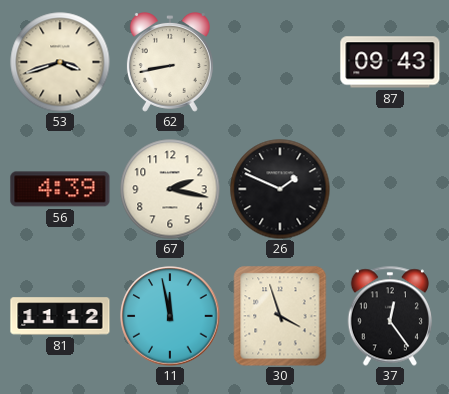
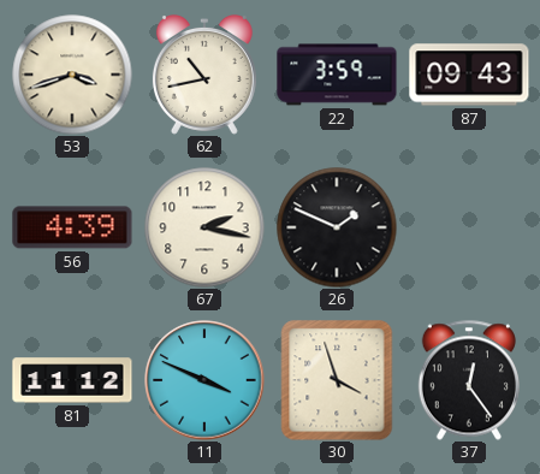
62: 8:43 -> 10:43
22: none -> 3:59
11: 11:58 -> 3:49
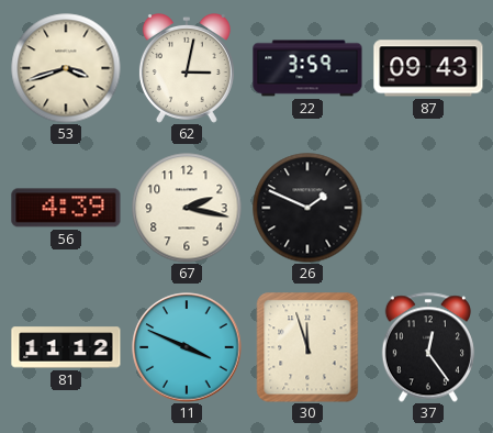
62: 10:43 -> 3:02
30: 3:57 -> 11:57
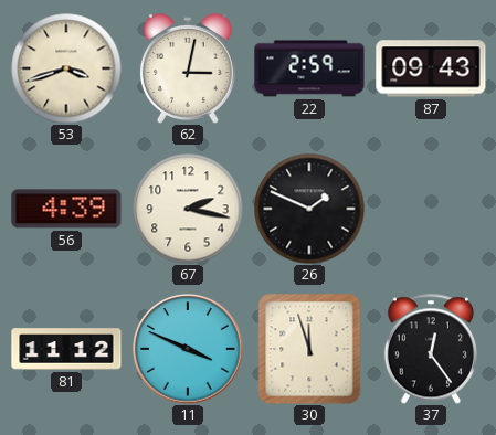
22: 3:59 -> 2:59
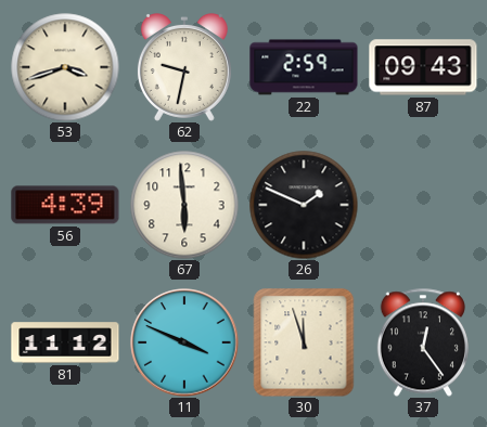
62: 3:02 -> 9:32
67: 2:17 -> 5:59
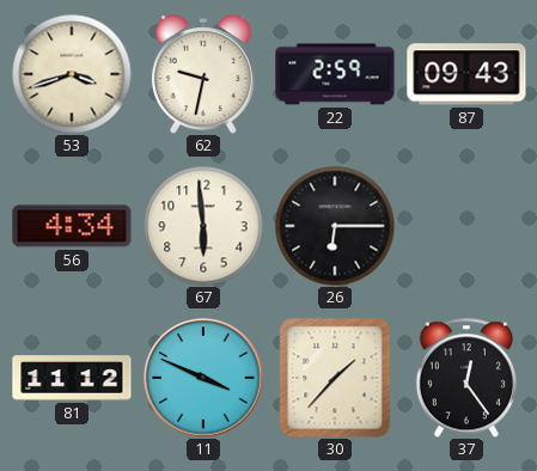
56: 4:39 -> 4:34
26: 1:49 -> 6:15
30: 11:57 -> 1:37
